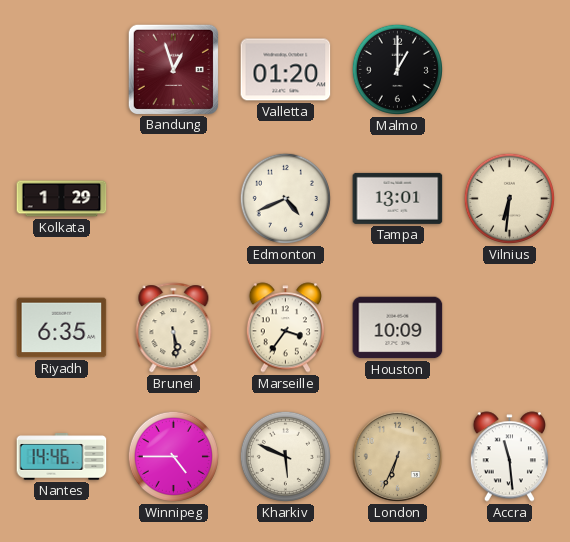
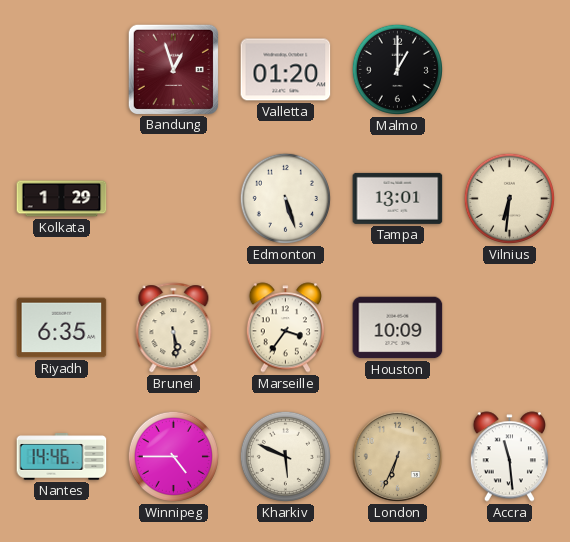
Edmonton: 4:41 -> 5:27
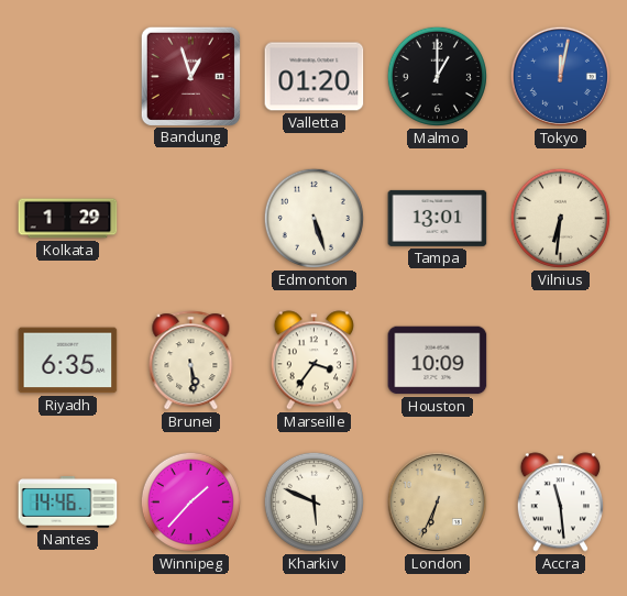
Tokyo: none -> 12:02
Winnipeg: 4:45 -> 1:37
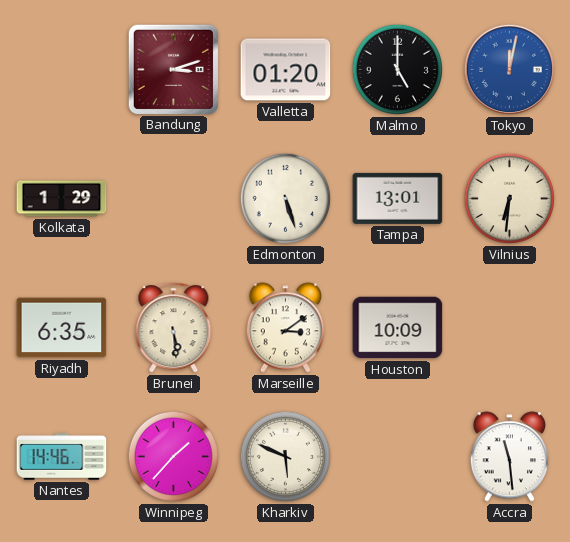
Bandung: 12:57 -> 3:12
Malmo: 1:00 -> 5:00
Marseille: 3:36 -> 3:09
London: 6:34 -> none
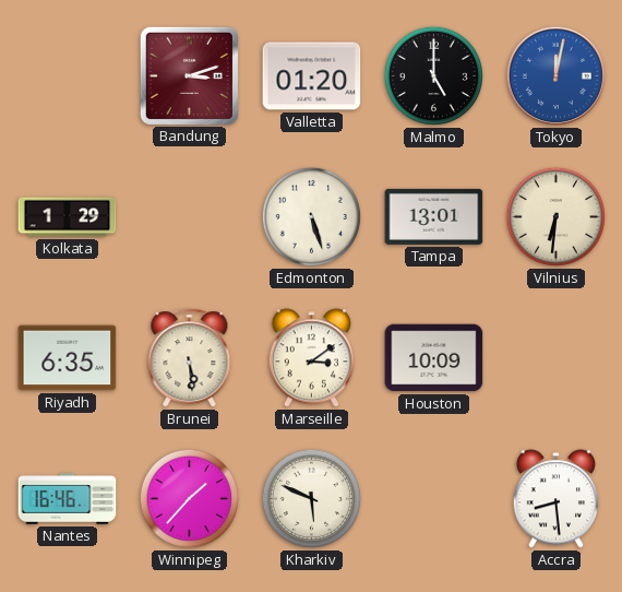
Nantes: 14:46 -> 16:46
Accra: 11:29 -> 8:29
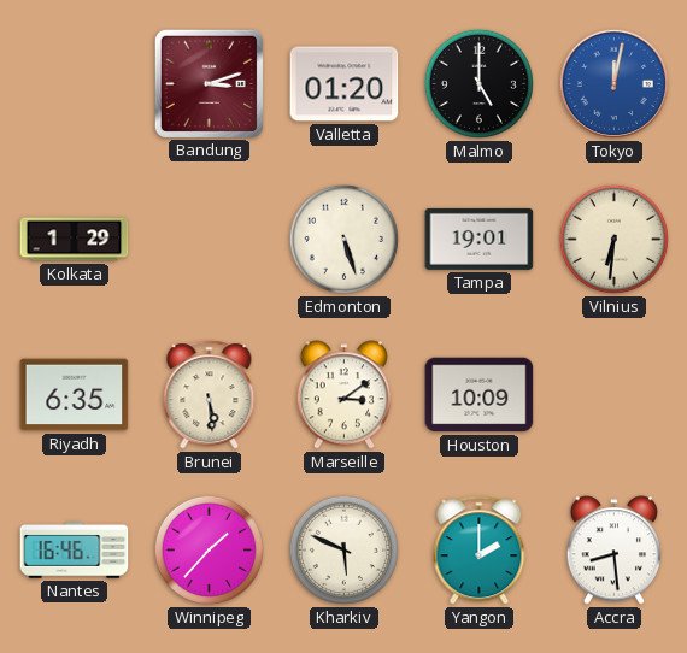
Tampa: 13:01 -> 19:01
Yangon: none -> 2:00
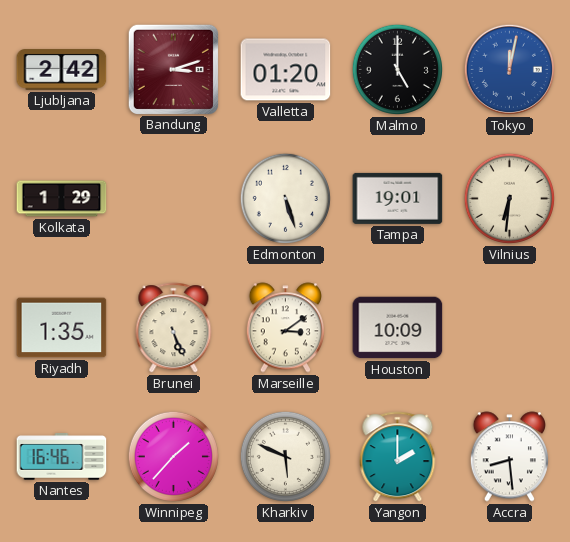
Ljubljana: none -> 2:42
Riyadh: 6:35 -> 1:35
Brunei: 5:29 -> 5:26
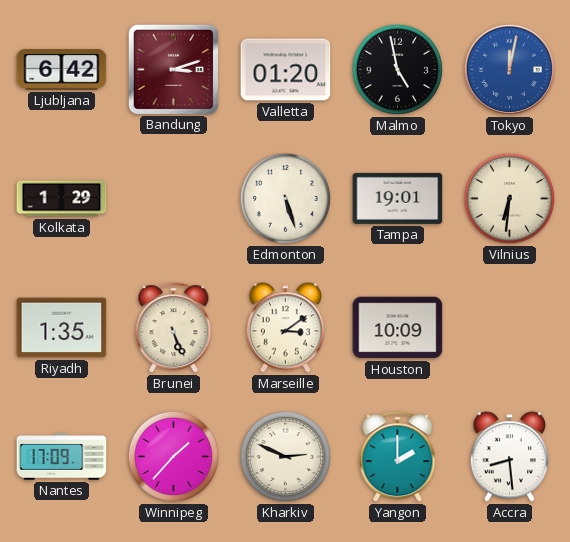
Ljubljana: 2:42 -> 6:42
Malmo: 5:00 -> 4:58
Nantes: 16:46 -> 17:09
Kharkiv: 5:49 -> 2:49
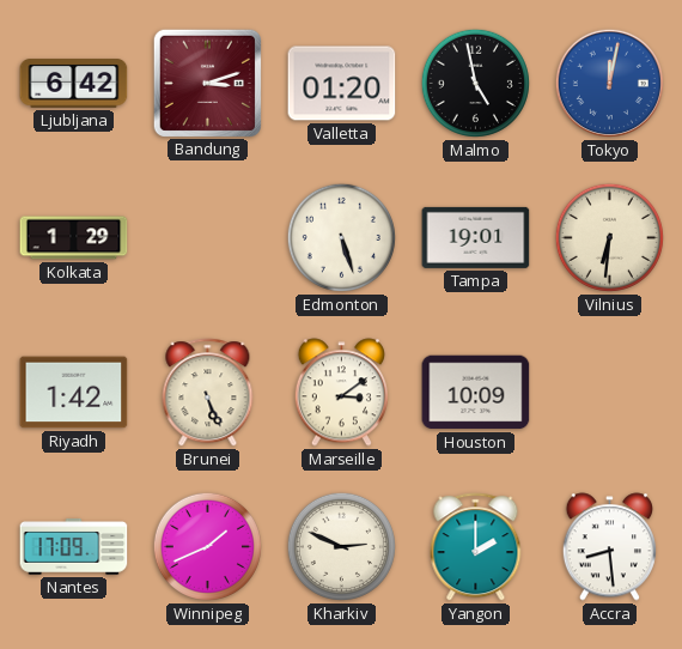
Riyadh: 1:35 -> 1:42
Winnipeg: 1:37 -> 1:41
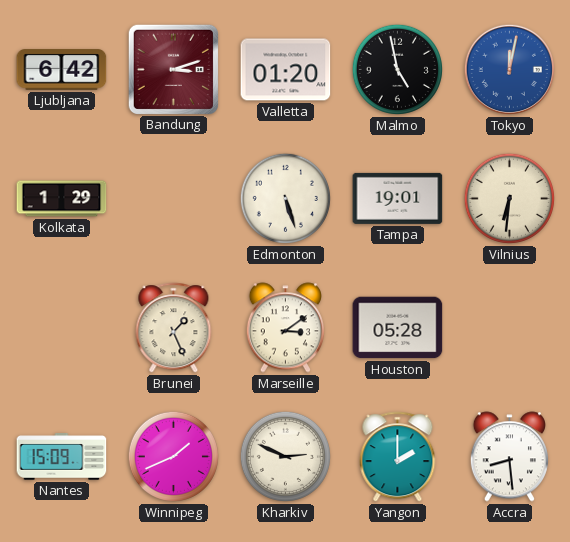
Riyadh: 1:42 -> none
Brunei: 5:26 -> 1:26
Houston: 10:09 -> 05:28
Nantes: 17:09 -> 15:09
